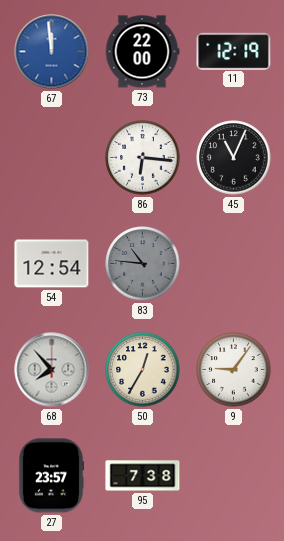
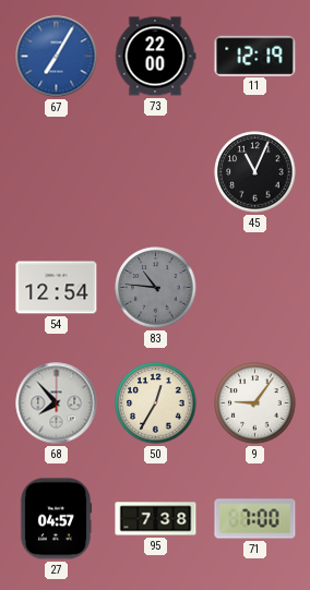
67: 11:59 -> 7:05
86: 6:16 -> none
27: 23:57 -> 04:57
71: none -> 7:00
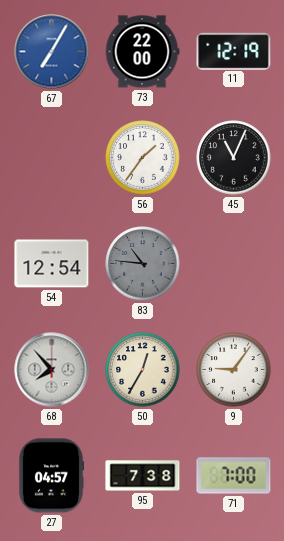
56: none -> 1:36
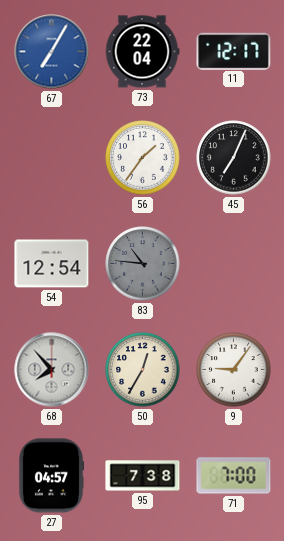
73: 22:00 -> 22:04
11: 12:19 -> 12:17
45: 11:04 -> 7:04
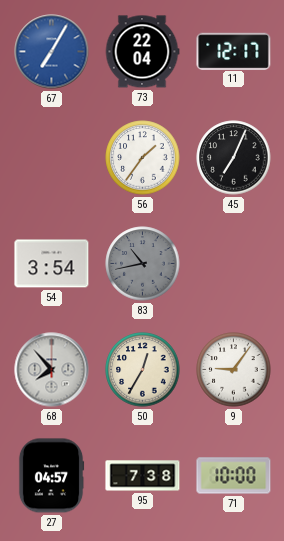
54: 12:54 -> 3:54
83: 10:46 -> 10:43
71: 7:00 -> 10:00
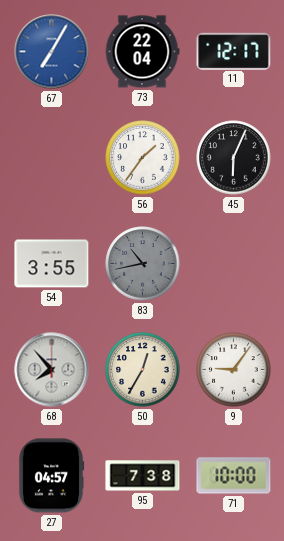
45: 7:04 -> 6:04
54: 3:54 -> 3:55
